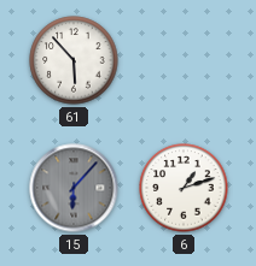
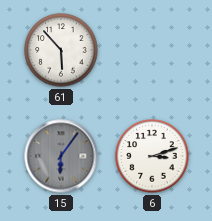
15: 6:07 -> 6:06
6: 1:12 -> 3:12
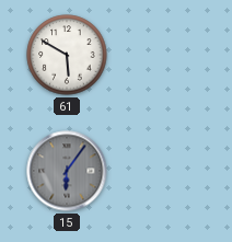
61: 5:53 -> 5:50
6: 3:12 -> none
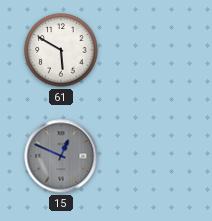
15: 6:06 -> 12:49
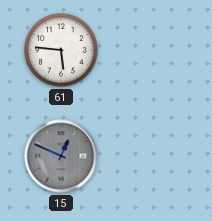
61: 5:50 -> 5:46
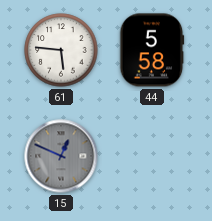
44: none -> 5:58
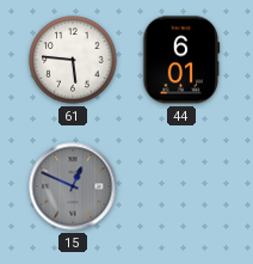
44: 5:58 -> 6:01
